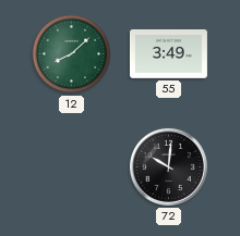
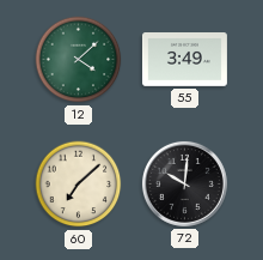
12: 8:08 -> 4:08
60: none -> 7:08
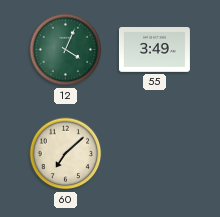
12: 4:08 -> 4:04
72: 10:01 -> none
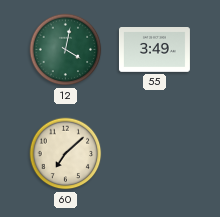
12: 4:04 -> 4:02
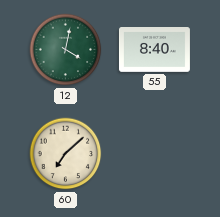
55: 3:49 -> 8:40
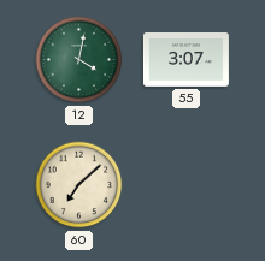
55: 8:40 -> 3:07
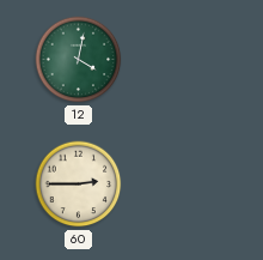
55: 3:07 -> none
60: 7:08 -> 2:45
